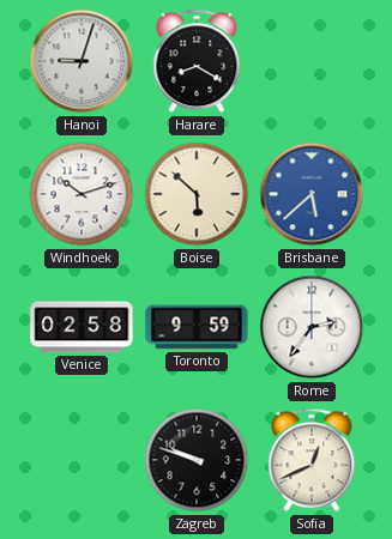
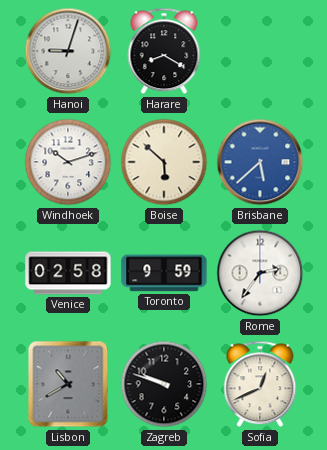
Lisbon: none -> 10:40
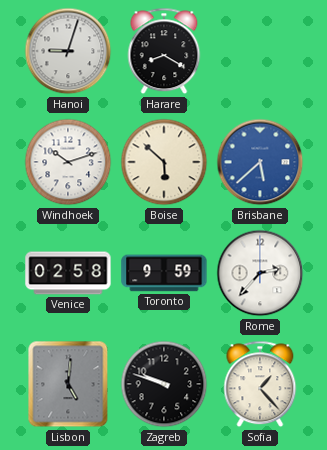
Rome: 2:36 -> 2:37
Lisbon: 10:40 -> 5:01
Sofia: 12:41 -> 1:23
